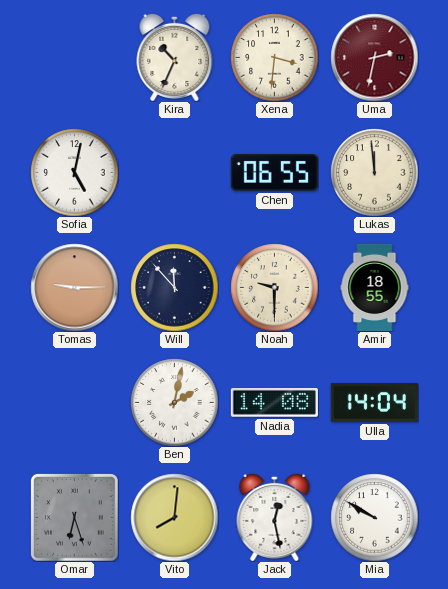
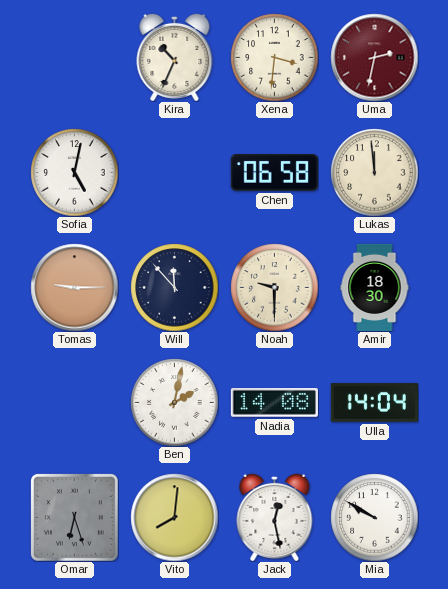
Chen: 06:55 -> 06:58
Amir: 18:55 -> 18:30
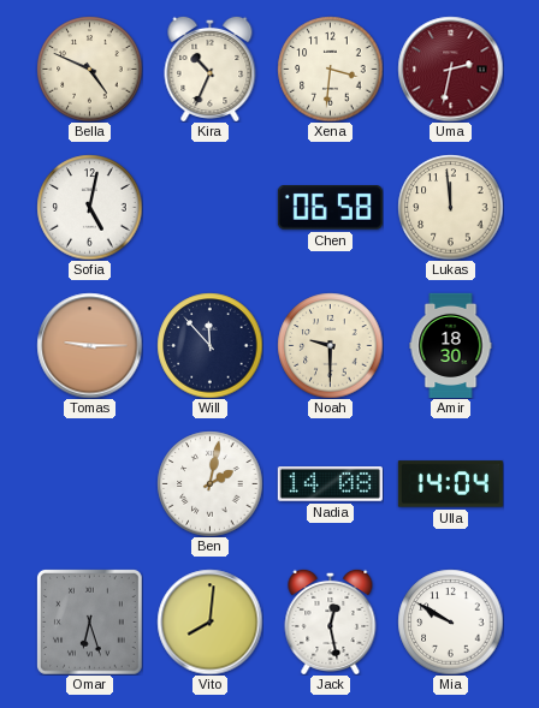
Bella: none -> 4:49
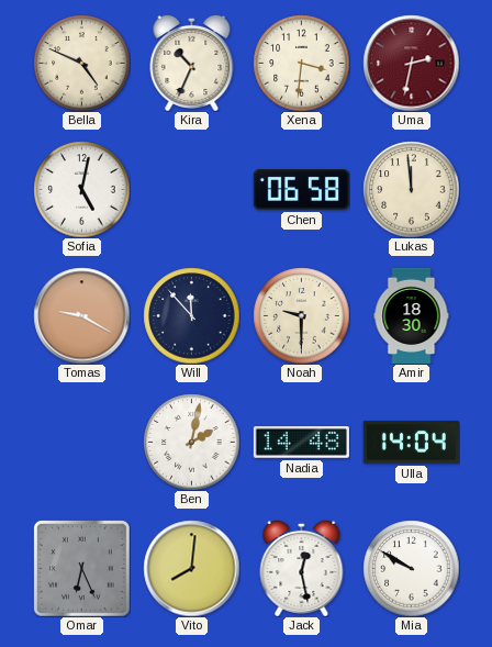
Tomas: 9:15 -> 9:20
Nadia: 14:08 -> 14:48
Omar: 6:27 -> 6:26
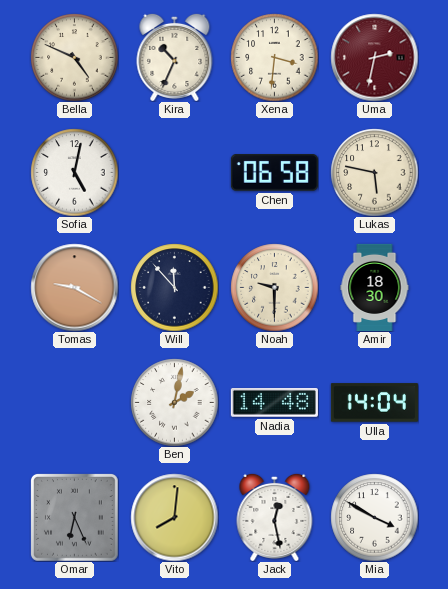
Lukas: 11:59 -> 5:47
Mia: 9:50 -> 3:50
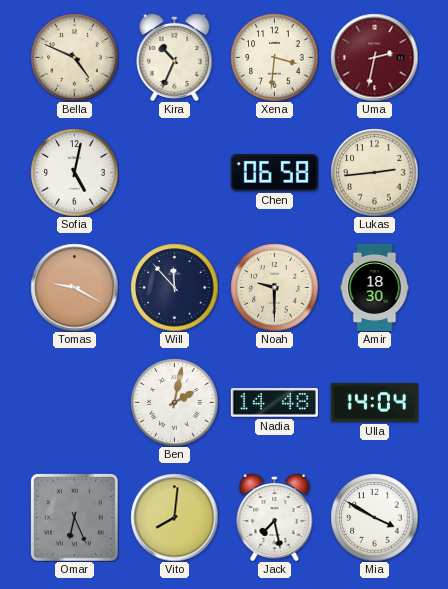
Lukas: 5:47 -> 2:44
Jack: 12:28 -> 7:28
